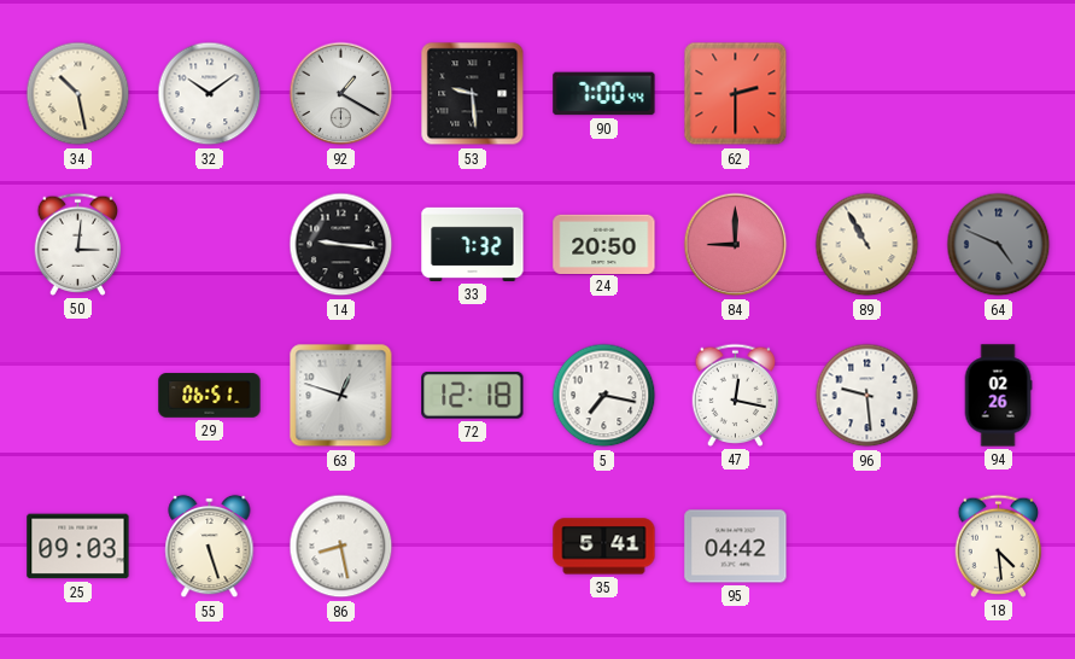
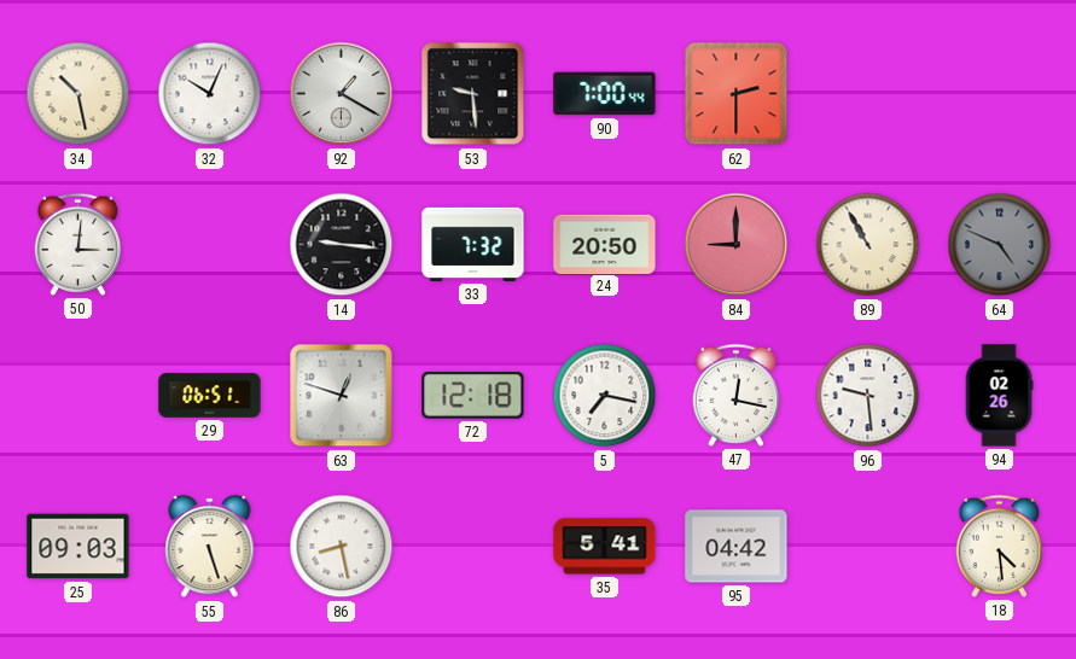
32: 10:09 -> 10:04
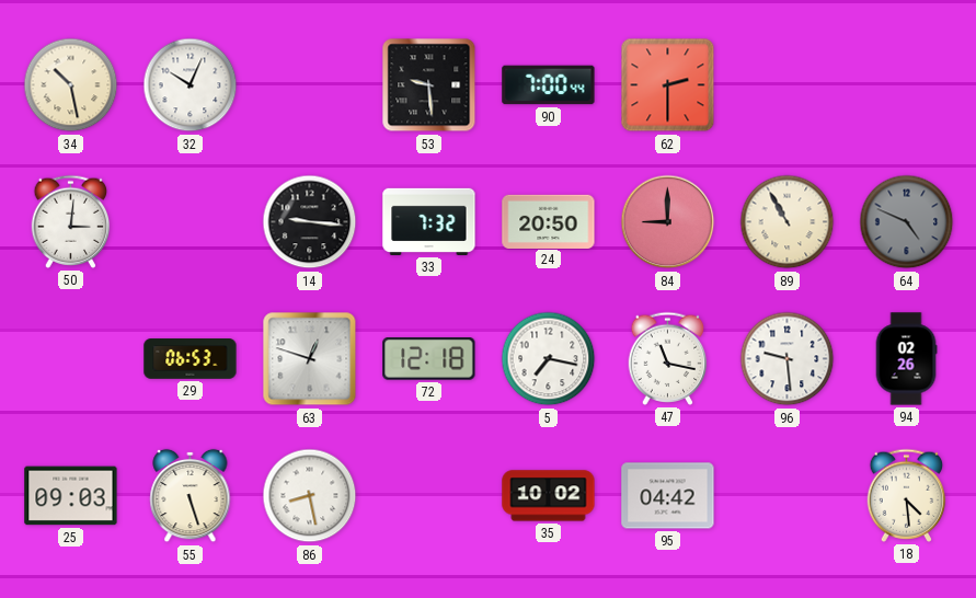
92: 1:20 -> none
29: 06:51 -> 06:53
47: 12:17 -> 11:17
35: 5:41 -> 10:02
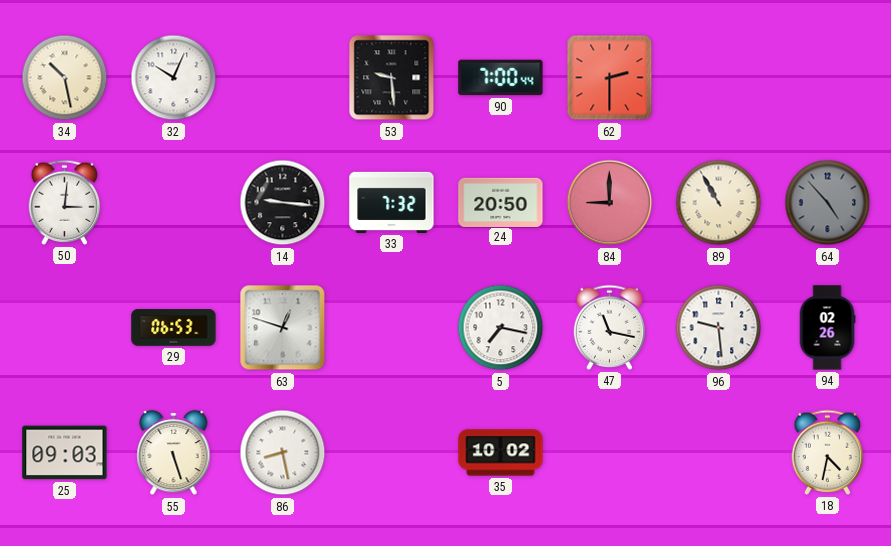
64: 4:49 -> 4:53
72: 12:18 -> none
95: 04:42 -> none
18: 4:29 -> 4:32
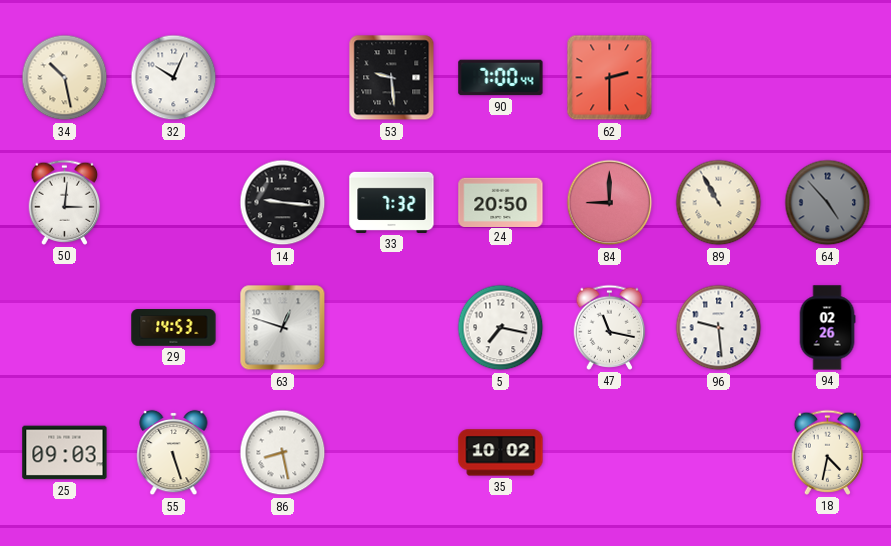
29: 06:53 -> 14:53
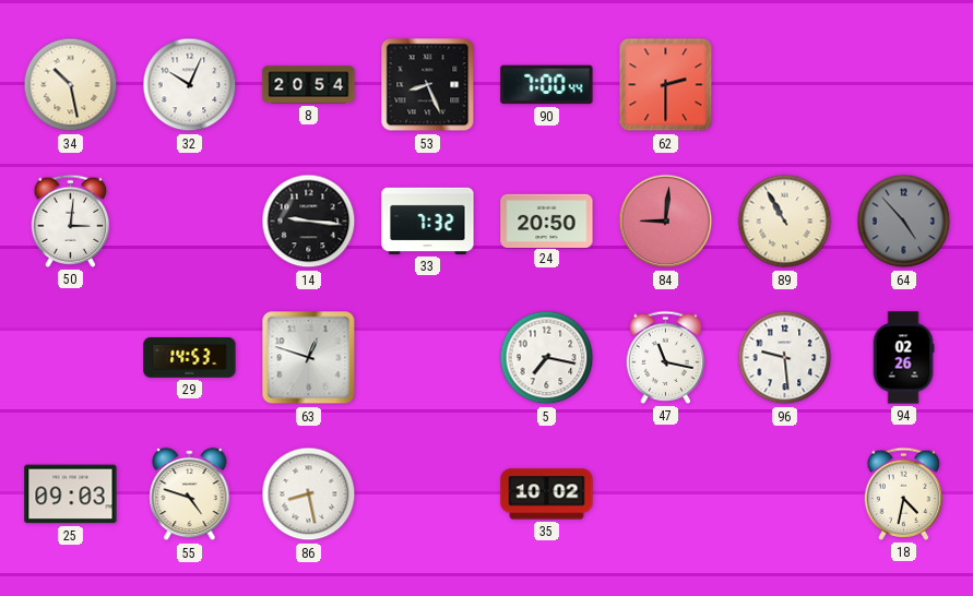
8: none -> 20:54
53: 9:29 -> 8:26
84: 9:00 -> 9:01
55: 5:27 -> 4:48
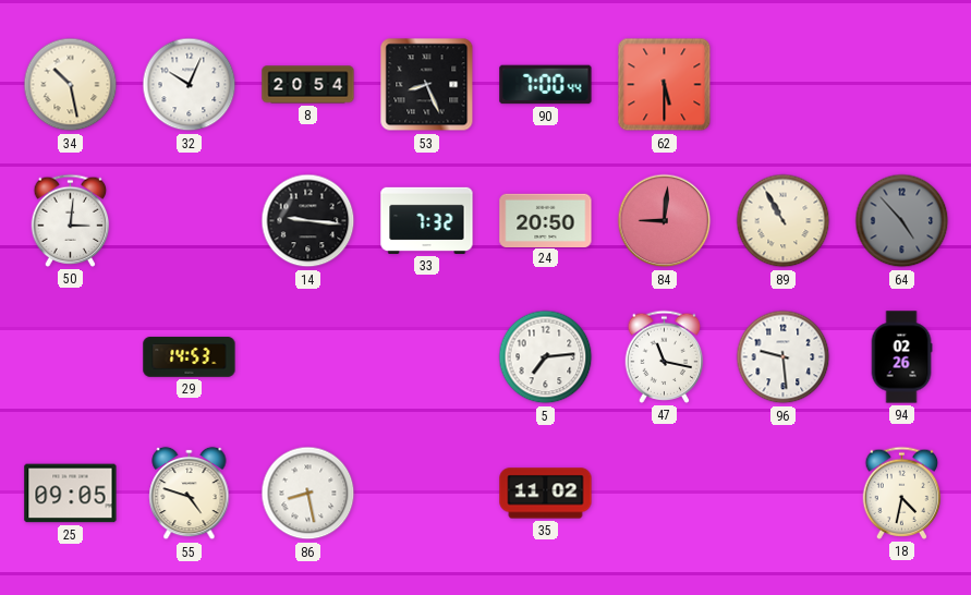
62: 2:30 -> 5:30
63: 12:48 -> none
5: 7:17 -> 7:14
25: 09:03 -> 09:05
35: 10:02 -> 11:02
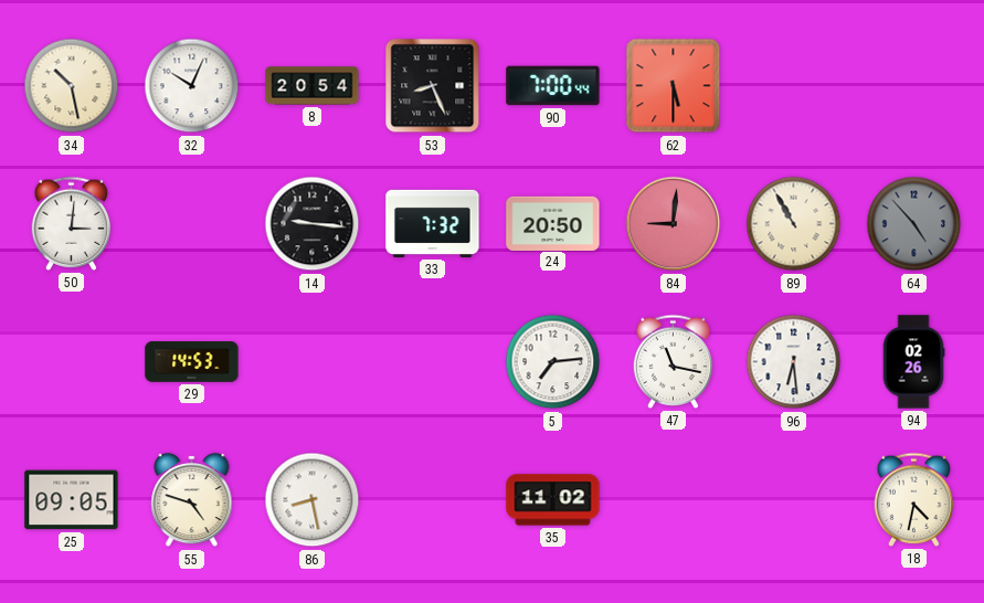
96: 9:29 -> 6:29
